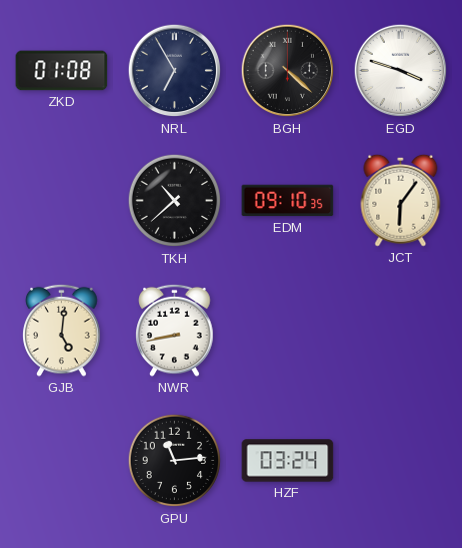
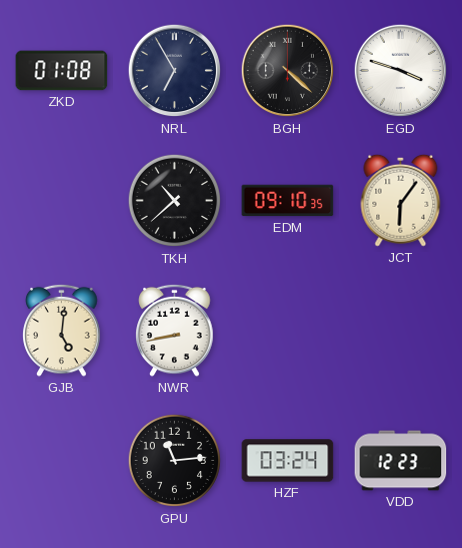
VDD: none -> 12:23
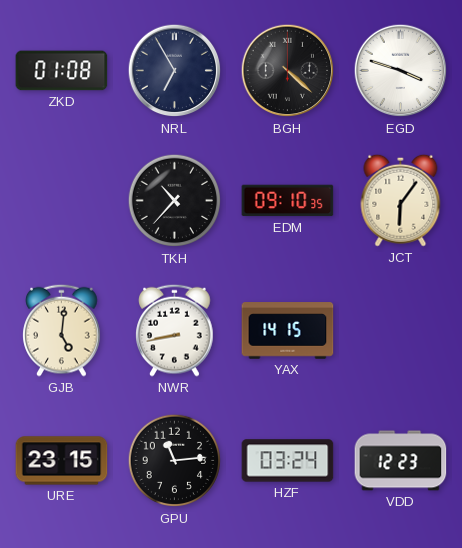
TKH: 10:38 -> 10:37
YAX: none -> 14:15
URE: none -> 23:15
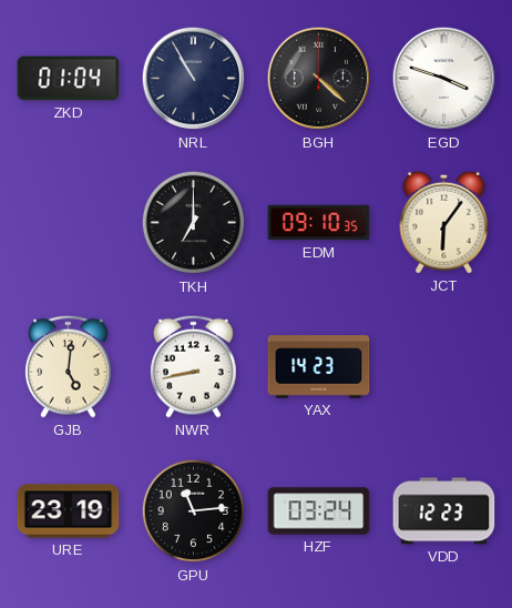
ZKD: 01:08 -> 01:04
NRL: 6:55 -> 10:55
TKH: 10:37 -> 7:00
YAX: 14:15 -> 14:23
URE: 23:15 -> 23:19
